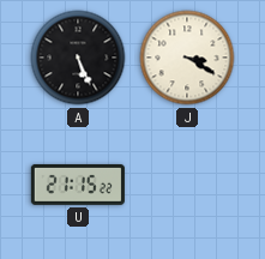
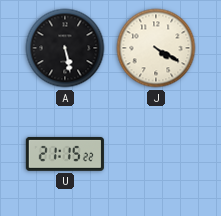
A: 5:26 -> 5:28
J: 3:20 -> 4:20
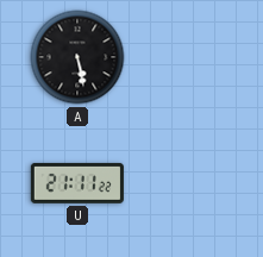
J: 4:20 -> none
U: 21:15 -> 21:11
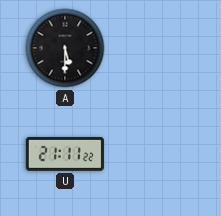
A: 5:28 -> 5:30
